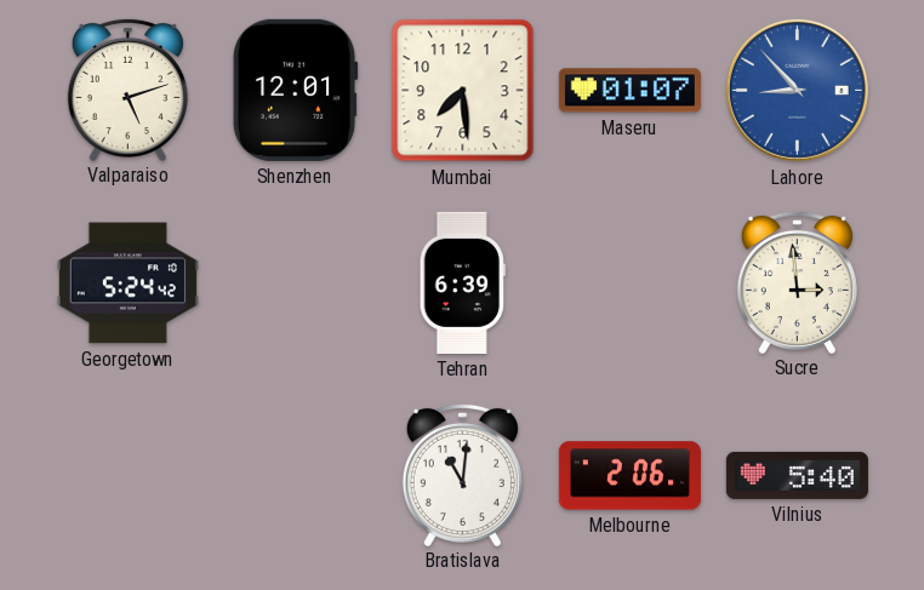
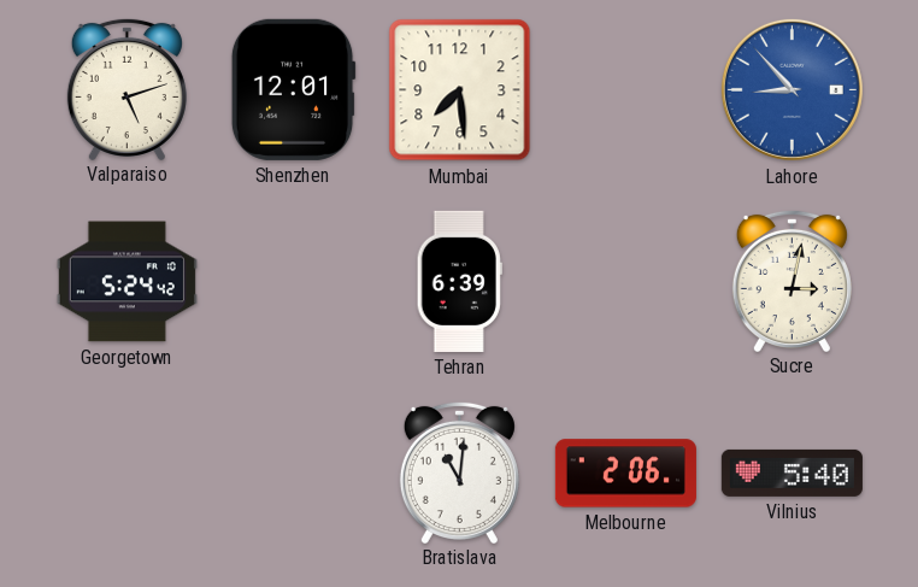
Maseru: 01:07 -> none
Sucre: 2:59 -> 3:02
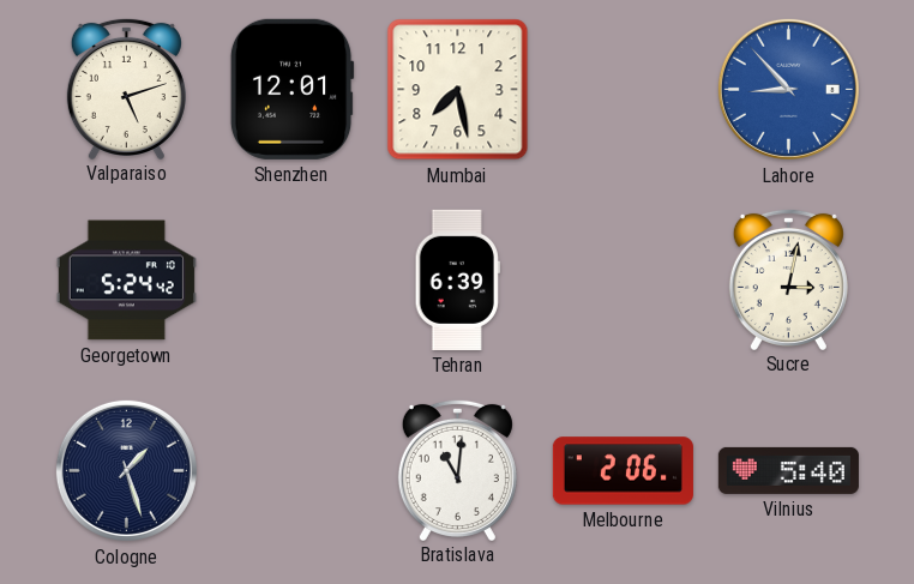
Mumbai: 7:29 -> 7:28
Cologne: none -> 1:27
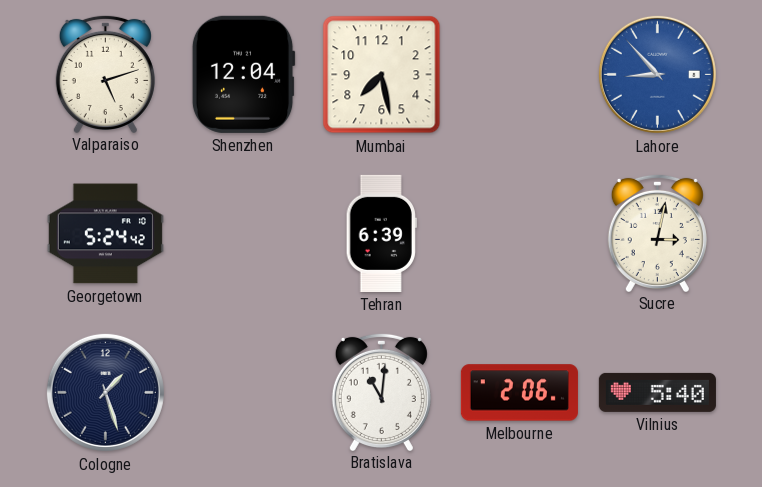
Shenzhen: 12:01 -> 12:04
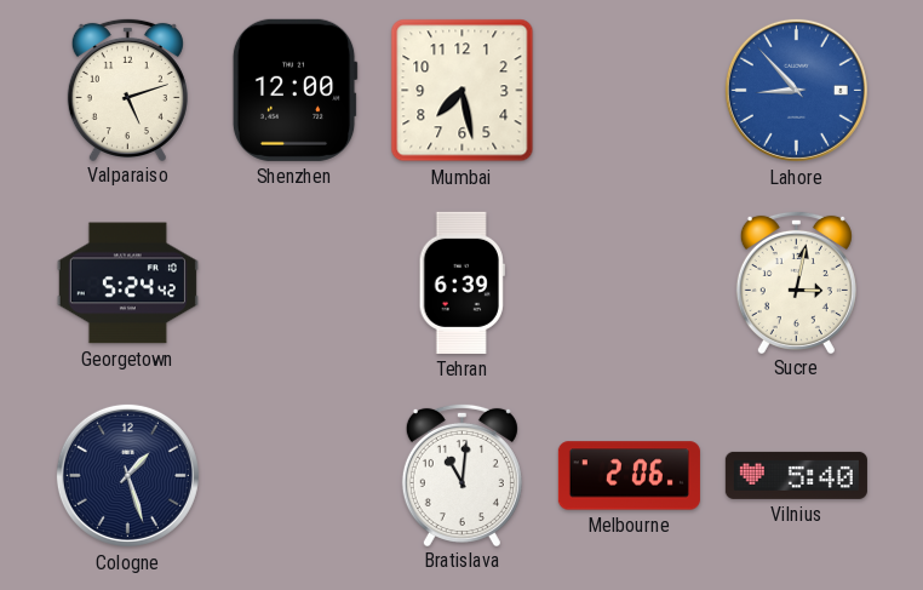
Shenzhen: 12:04 -> 12:00
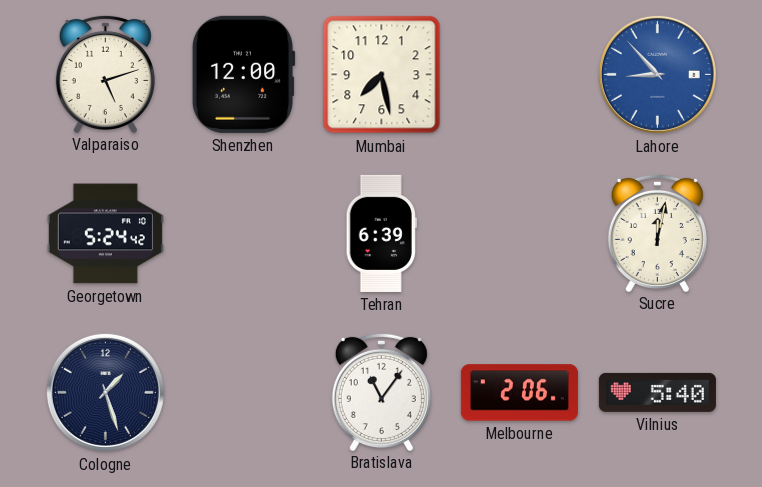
Sucre: 3:02 -> 12:02
Bratislava: 11:01 -> 11:06
